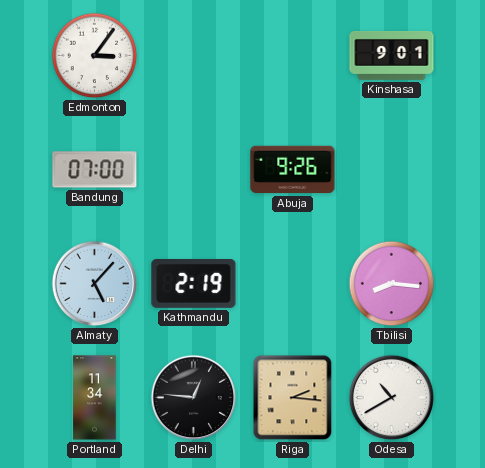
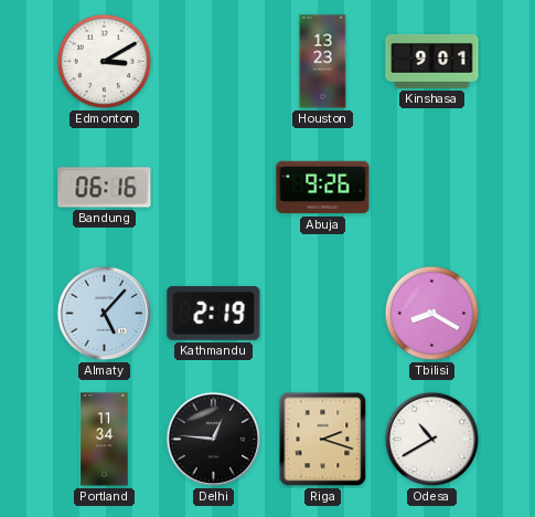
Edmonton: 3:06 -> 3:10
Houston: none -> 13:23
Bandung: 07:00 -> 06:16
Tbilisi: 8:16 -> 8:20
Riga: 2:16 -> 2:18
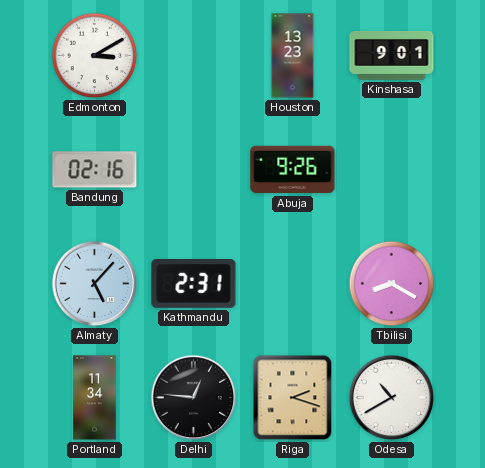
Bandung: 06:16 -> 02:16
Kathmandu: 2:19 -> 2:31
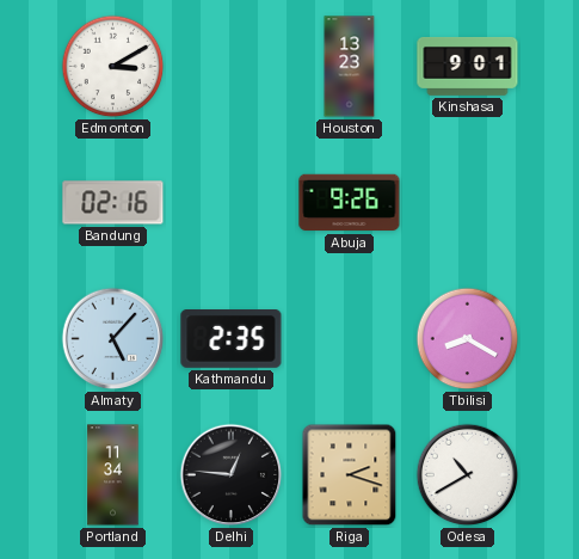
Kathmandu: 2:31 -> 2:35
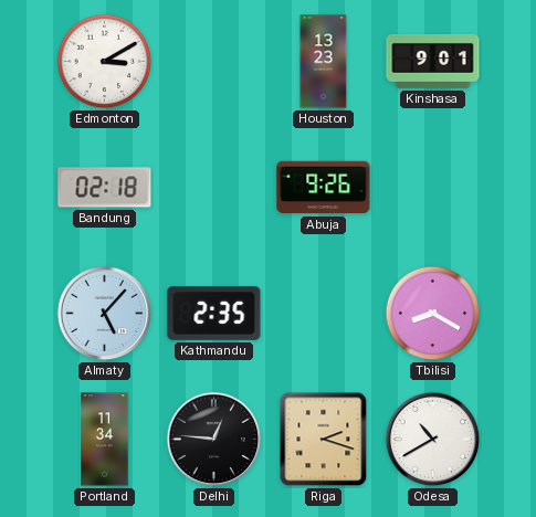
Bandung: 02:16 -> 02:18
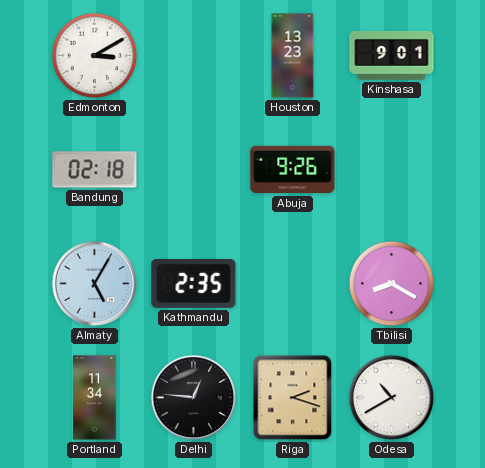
Almaty: 5:07 -> 5:05
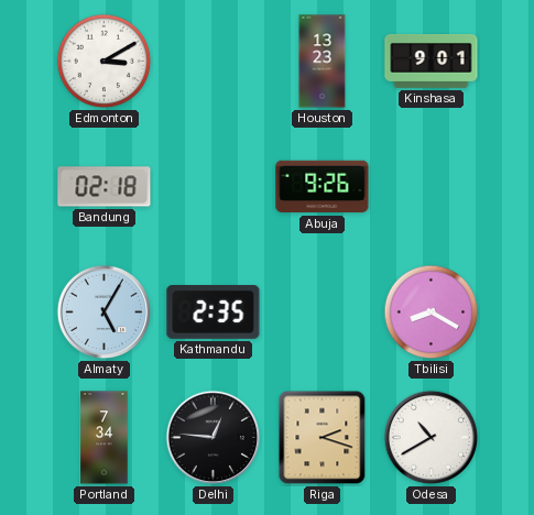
Portland: 11:34 -> 7:34
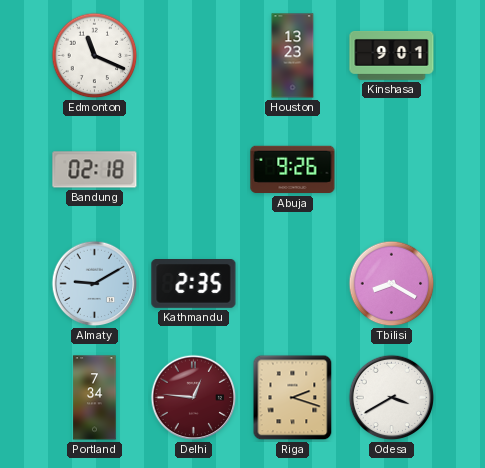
Edmonton: 3:10 -> 11:19
Almaty: 5:05 -> 9:10
Delhi dial: black -> burgundy
Odesa: 10:40 -> 3:40
